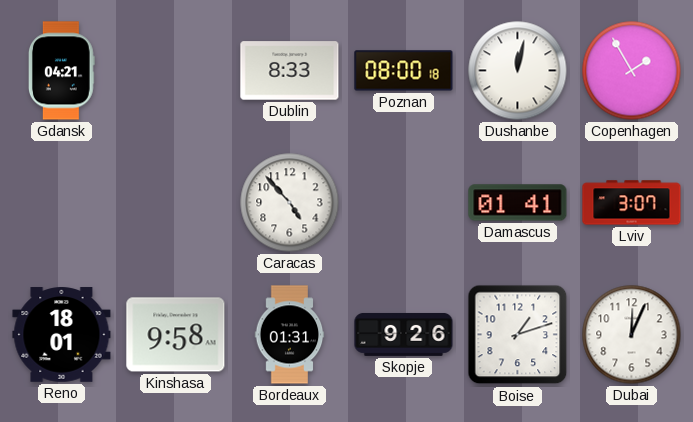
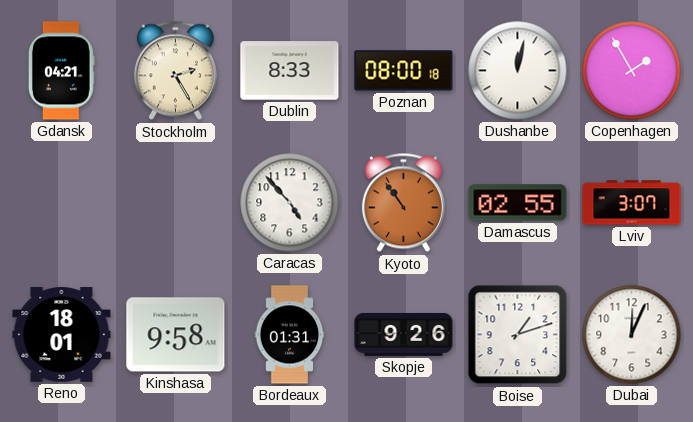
Stockholm: none -> 2:25
Kyoto: none -> 10:54
Damascus: 01:41 -> 02:55
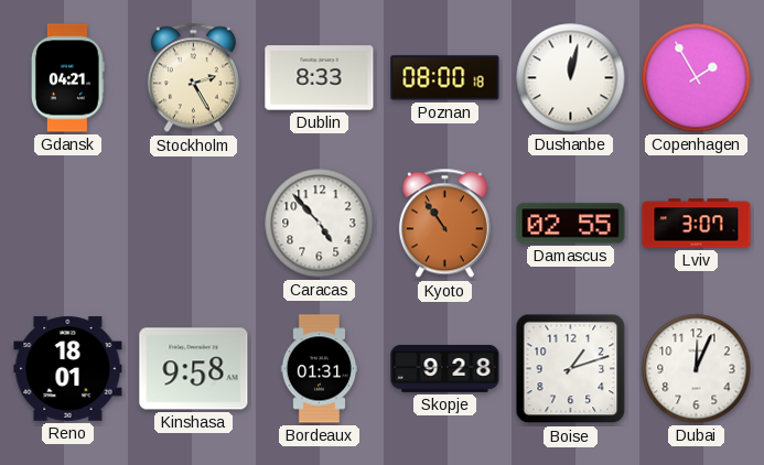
Skopje: 9:26 -> 9:28
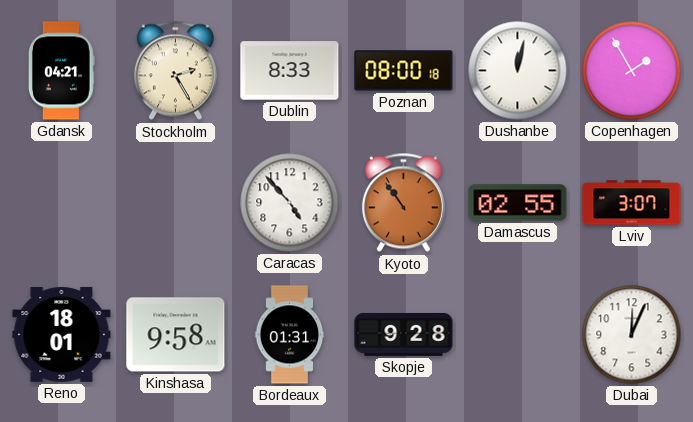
Boise: 1:12 -> none
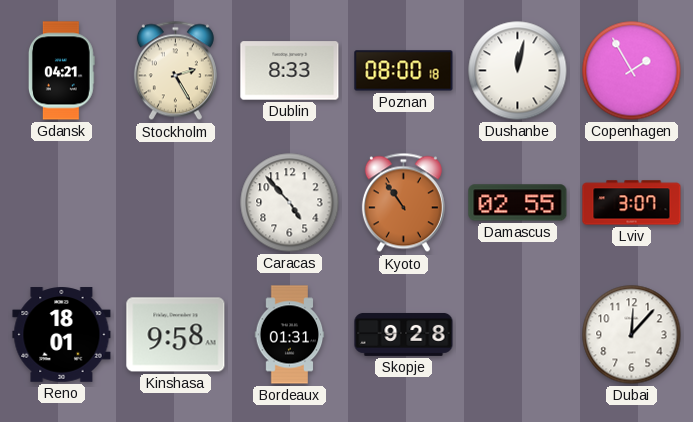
Dubai: 12:04 -> 12:07
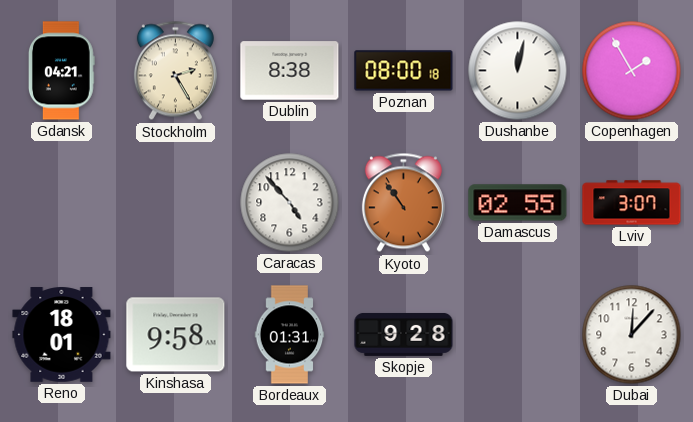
Dublin: 8:33 -> 8:38
